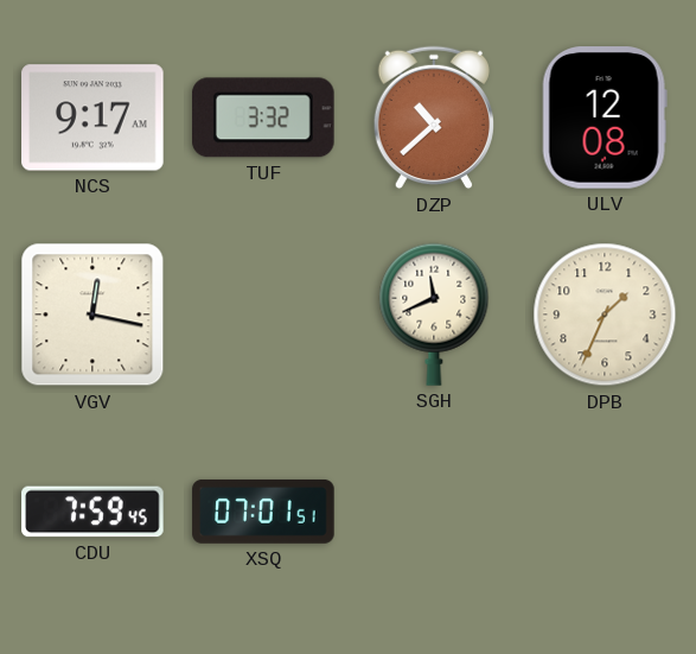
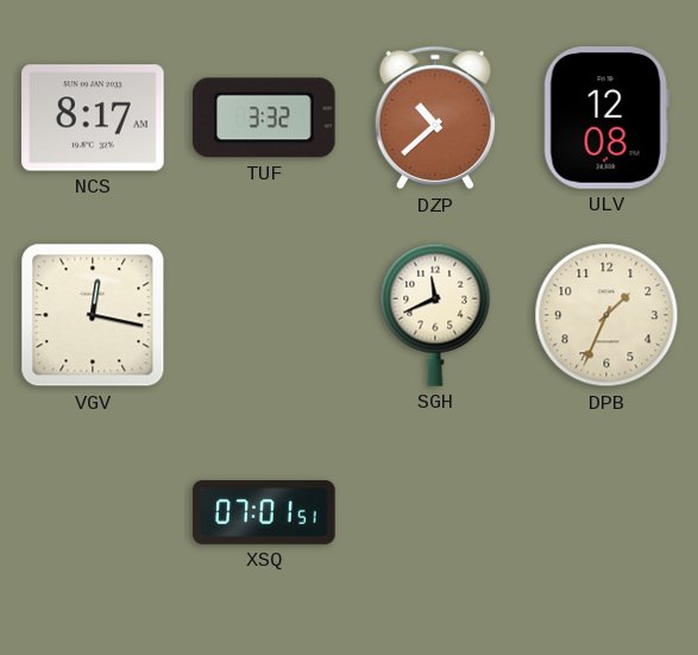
NCS: 9:17 -> 8:17
CDU: 7:59 -> none
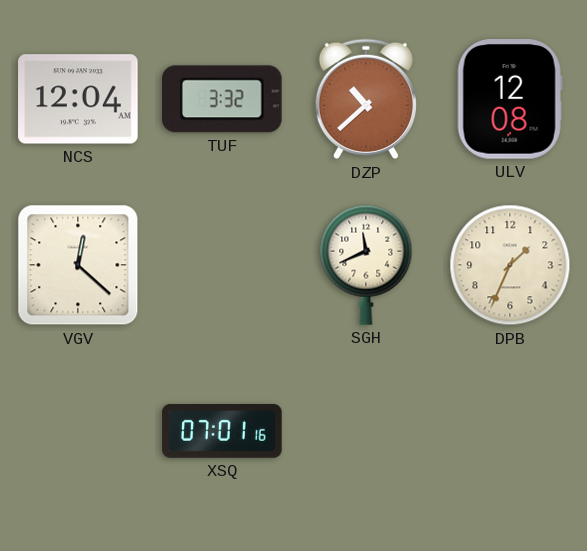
NCS: 8:17 -> 12:04
VGV: 12:17 -> 12:22
XSQ: 07:01:51 -> 07:01:16
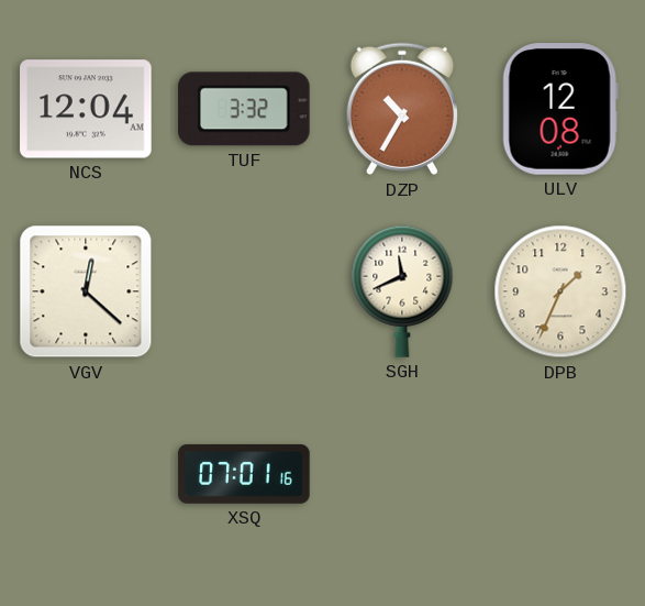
DZP: 10:38 -> 10:35
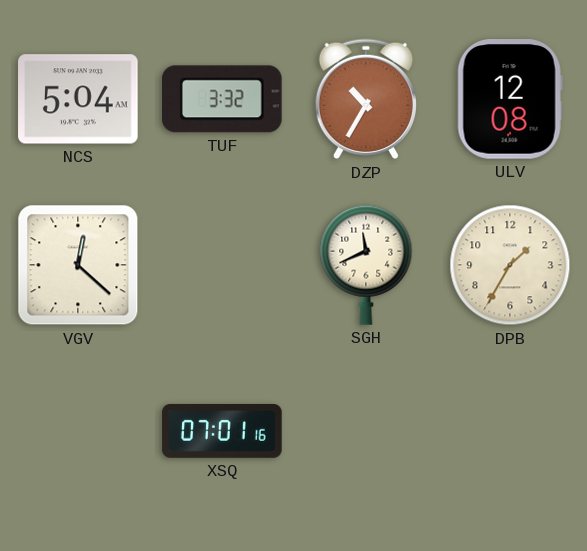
NCS: 12:04 -> 5:04
DPB: 1:34 -> 1:35
